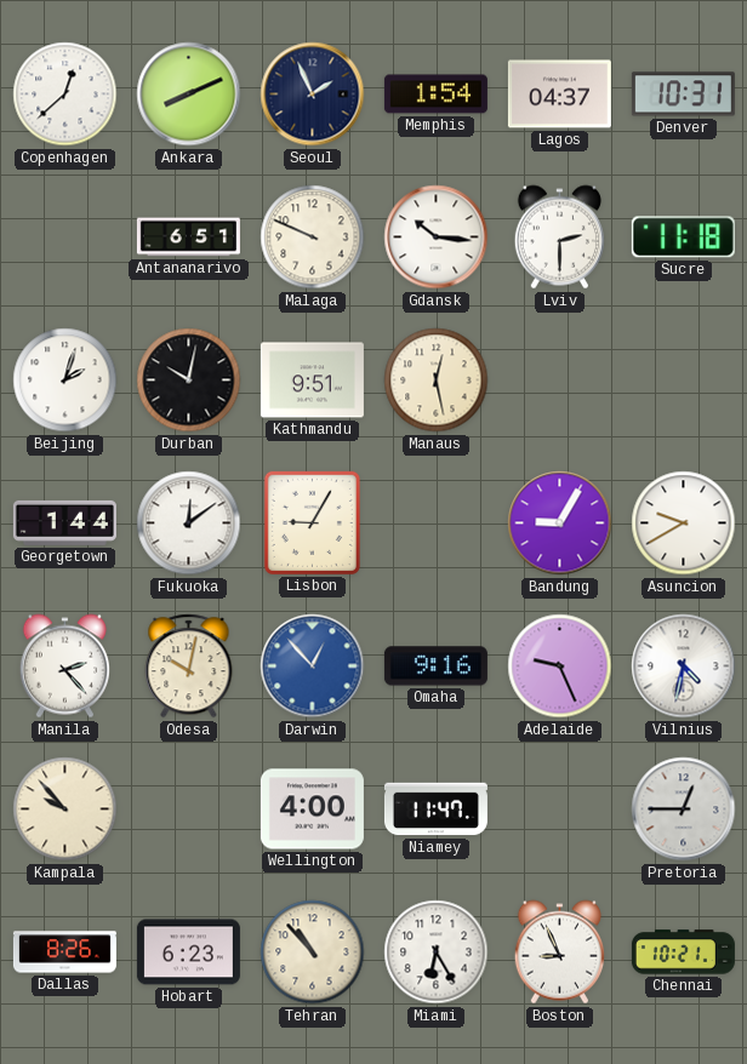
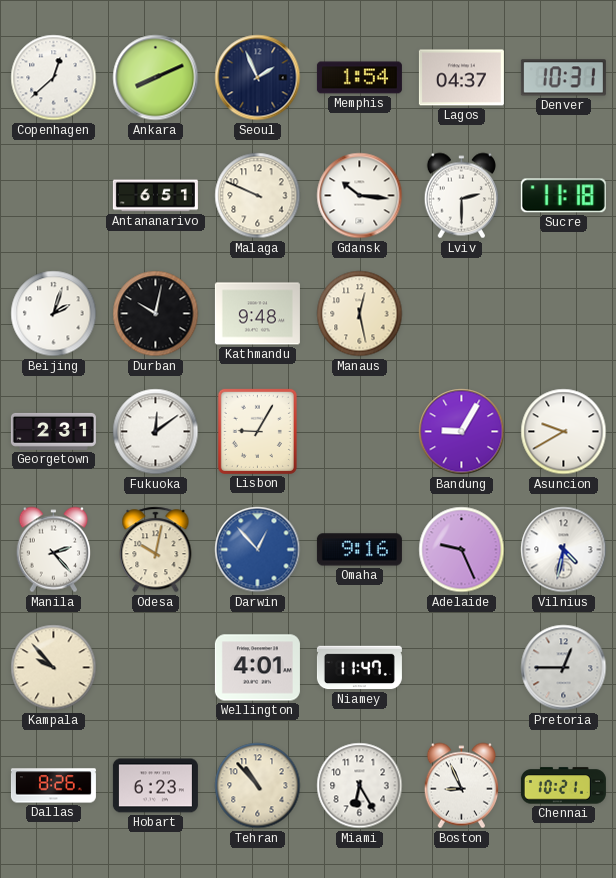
Kathmandu: 9:51 -> 9:48
Georgetown: 1:44 -> 2:31
Wellington: 4:00 -> 4:01
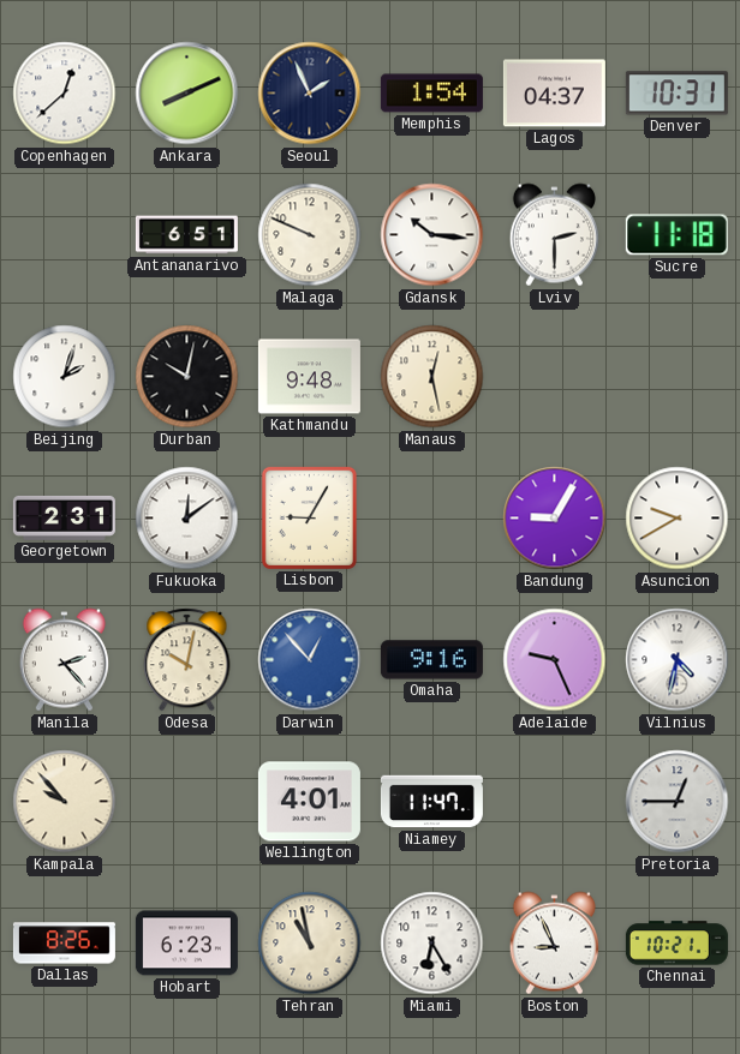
Tehran: 10:53 -> 10:58
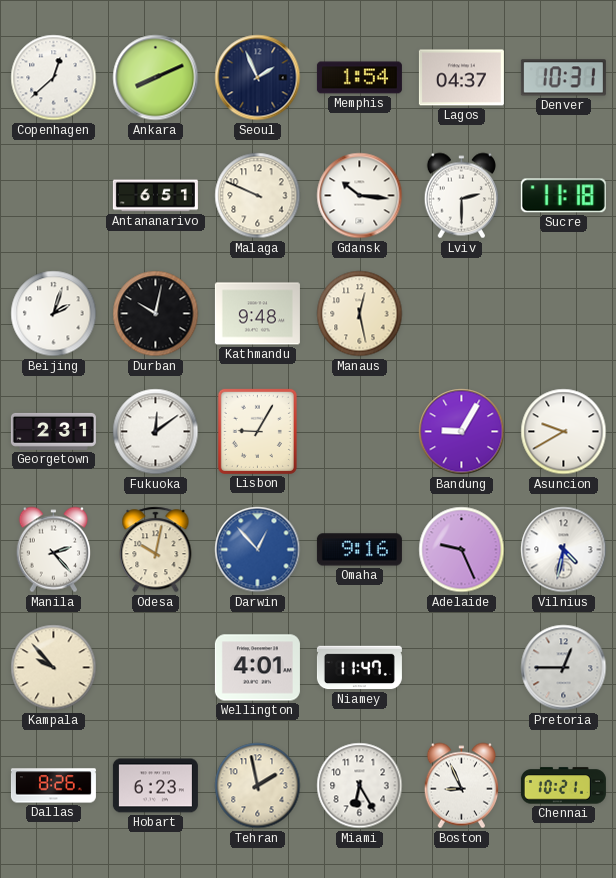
Tehran: 10:58 -> 1:58
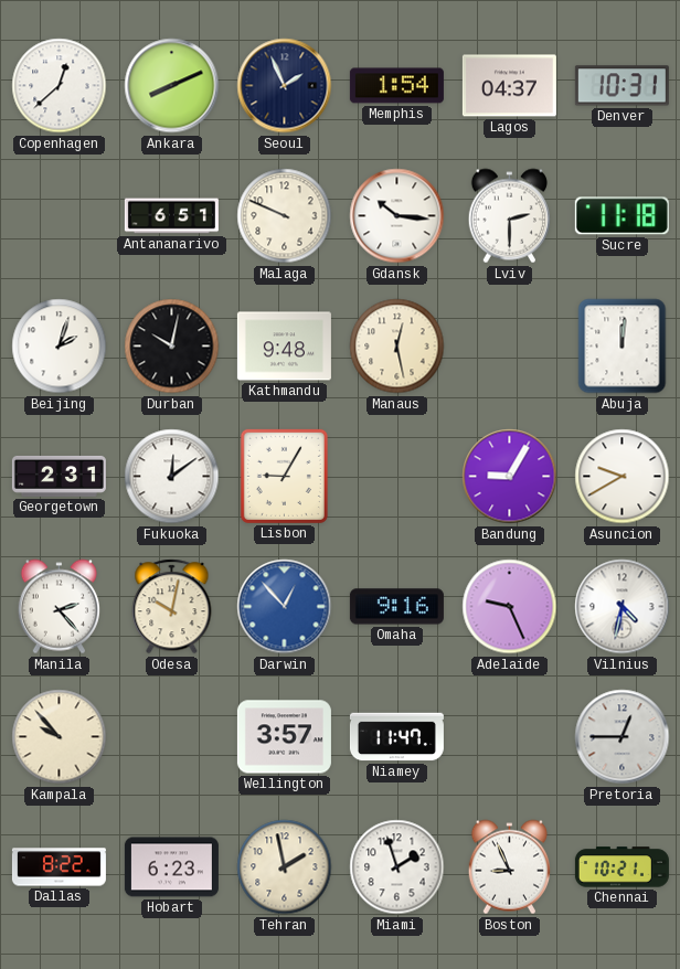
Abuja: none -> 12:01
Wellington: 4:01 -> 3:57
Dallas: 8:26 -> 8:22
Miami: 6:25 -> 1:57
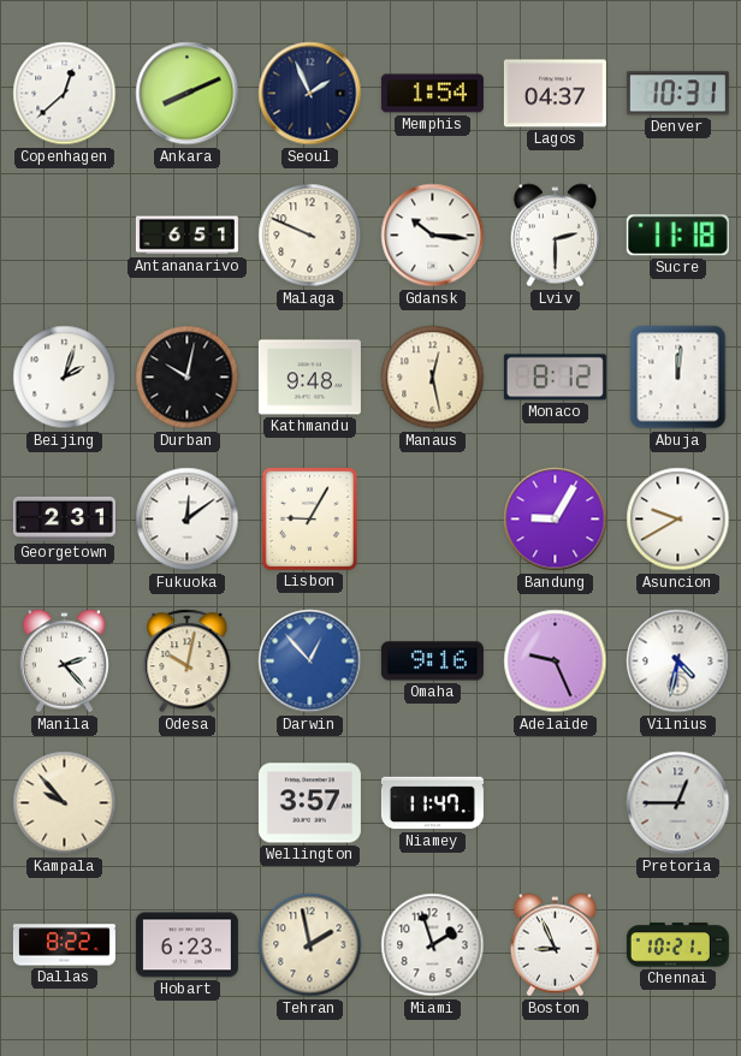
Monaco: none -> 8:12
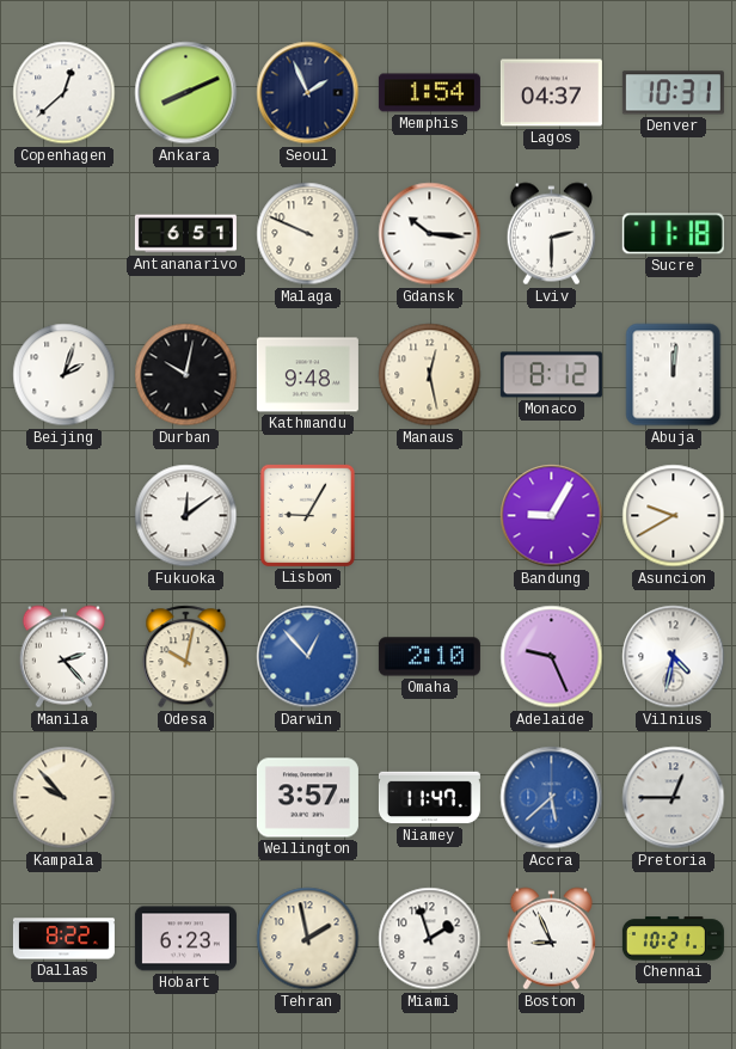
Georgetown: 2:31 -> none
Omaha: 9:16 -> 2:10
Accra: none -> 5:38
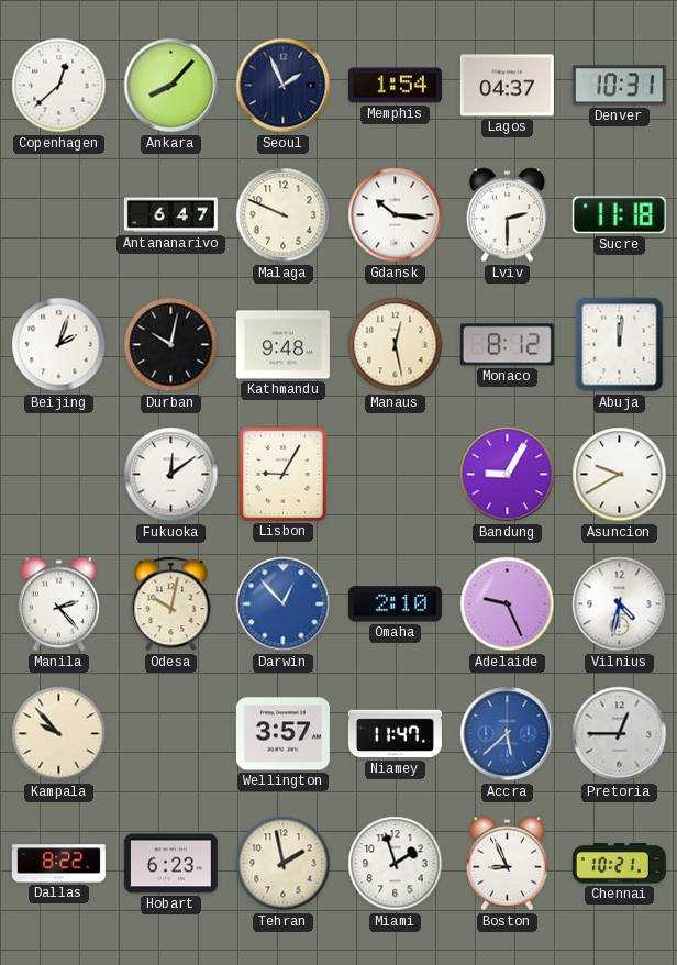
Ankara: 8:11 -> 8:07
Antananarivo: 6:51 -> 6:47
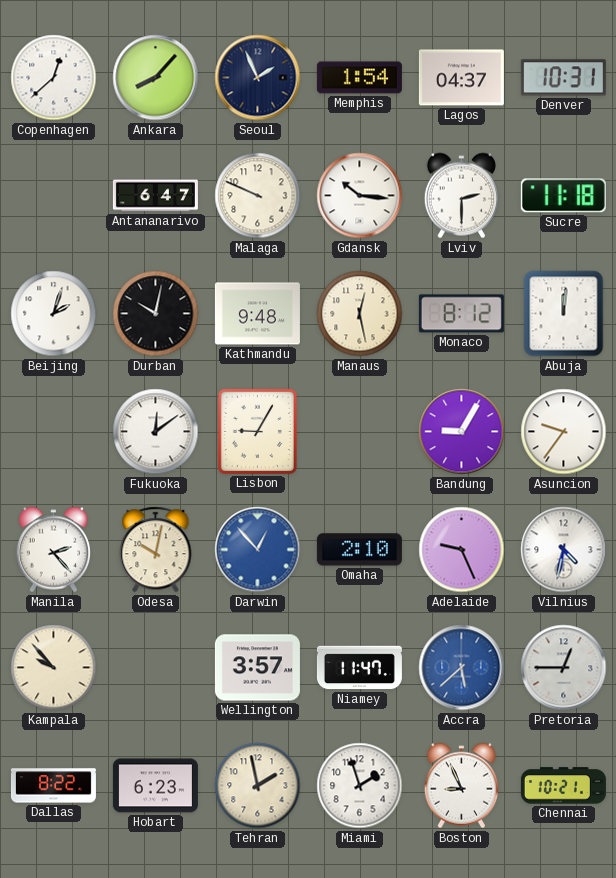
Asuncion: 9:40 -> 9:36
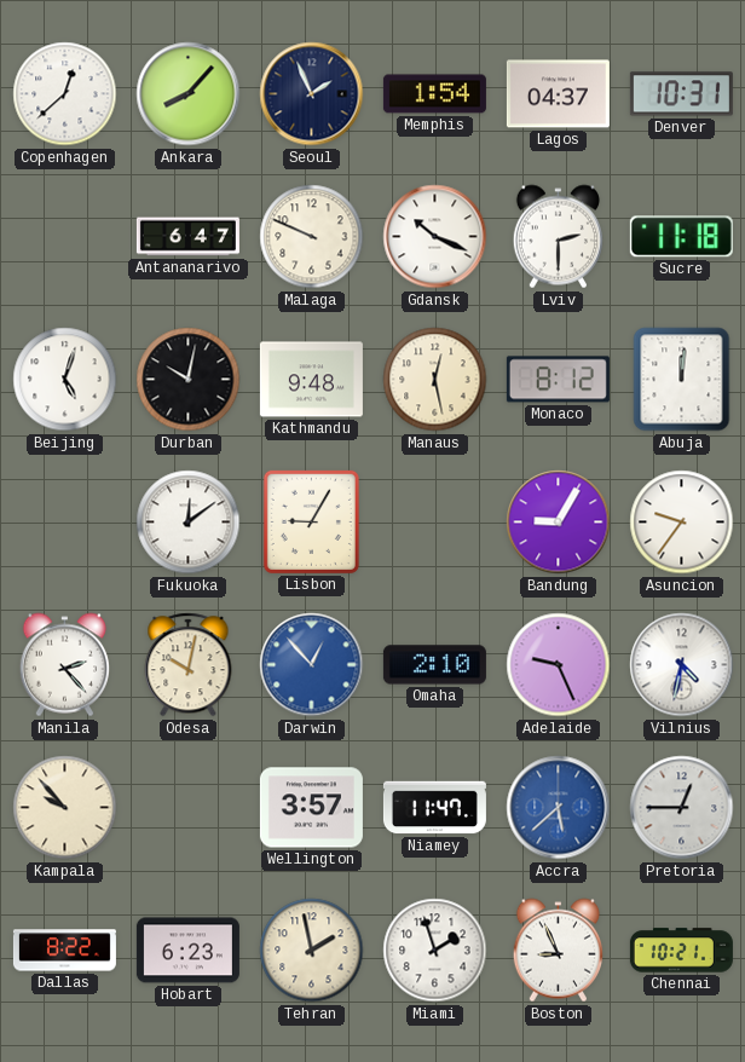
Gdansk: 10:16 -> 10:19
Beijing: 2:03 -> 5:03
